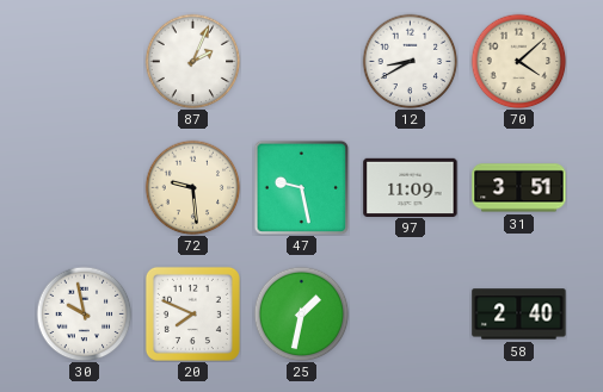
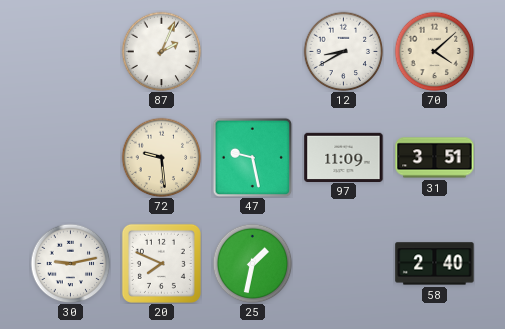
30: 9:58 -> 9:13
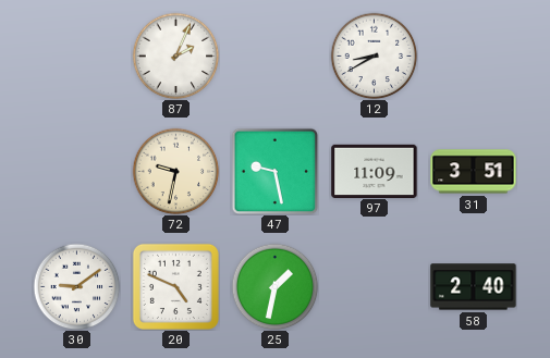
70: 4:08 -> none
72: 9:29 -> 9:32
30: 9:13 -> 9:09
20: 7:49 -> 4:49
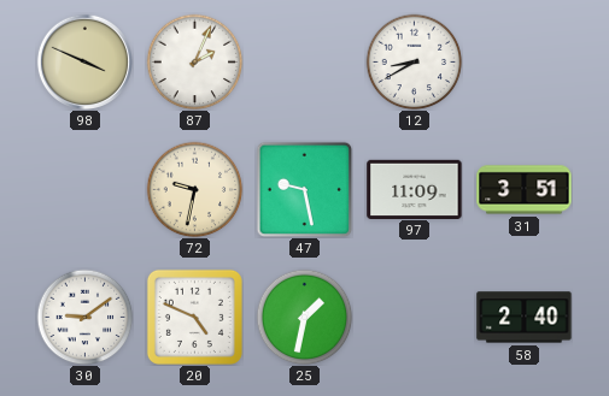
98: none -> 3:49
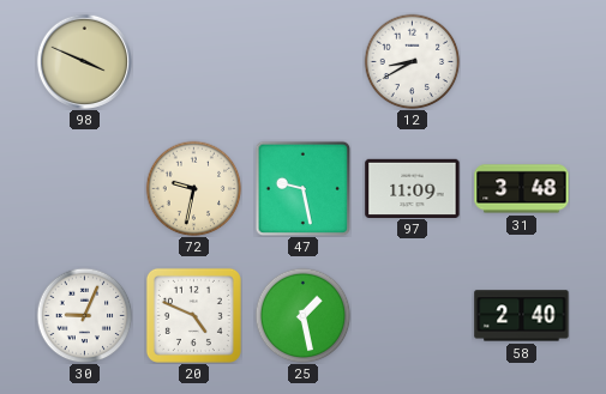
87: 2:04 -> none
31: 3:51 -> 3:48
30: 9:09 -> 9:04
25: 1:32 -> 1:28
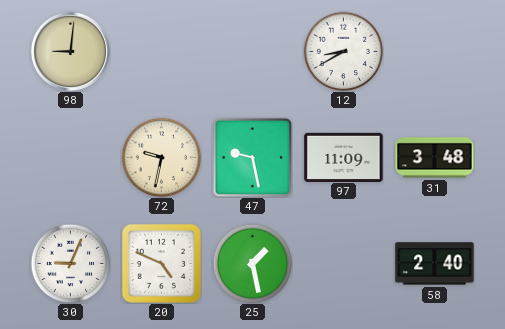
98: 3:49 -> 9:01
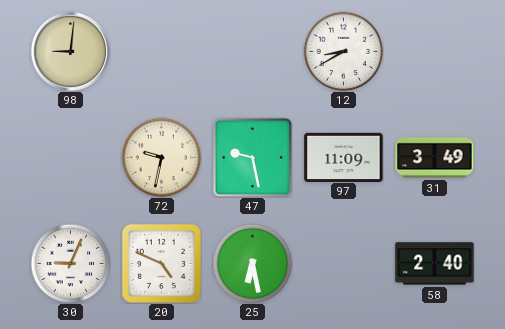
31: 3:48 -> 3:49
25: 1:28 -> 6:28
